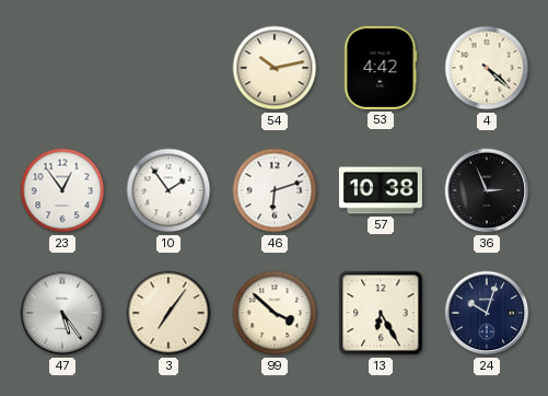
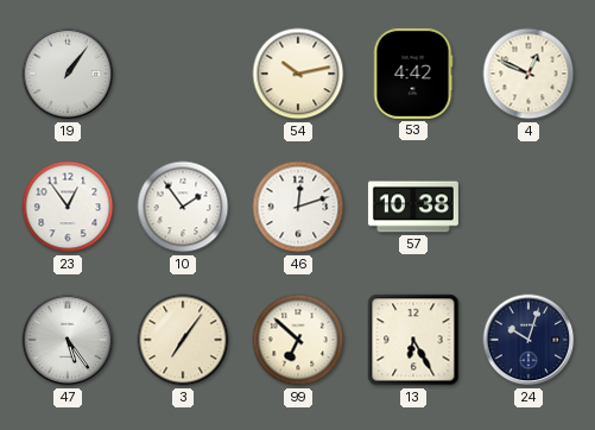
19: none -> 1:06
4: 4:22 -> 12:49
46: 6:12 -> 12:12
36: 2:56 -> none
99: 3:52 -> 6:52
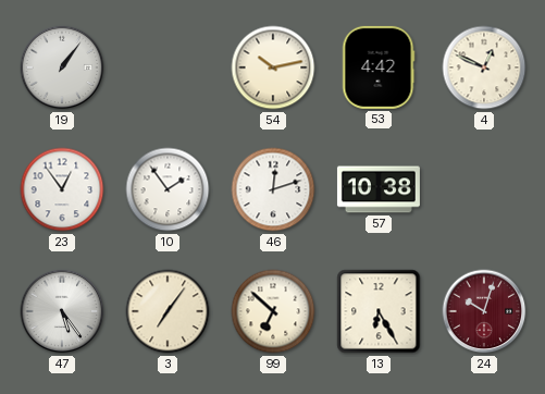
24 dial: navy -> burgundy
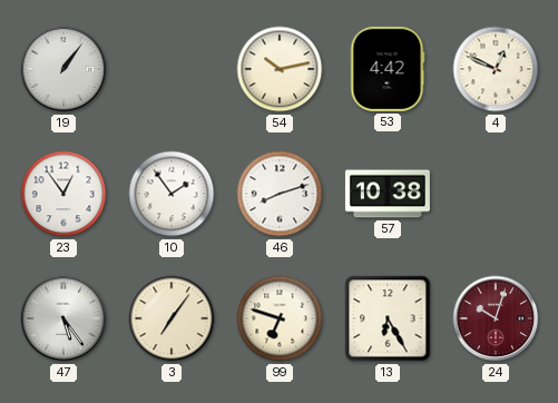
46: 12:12 -> 8:12
99: 6:52 -> 6:48
